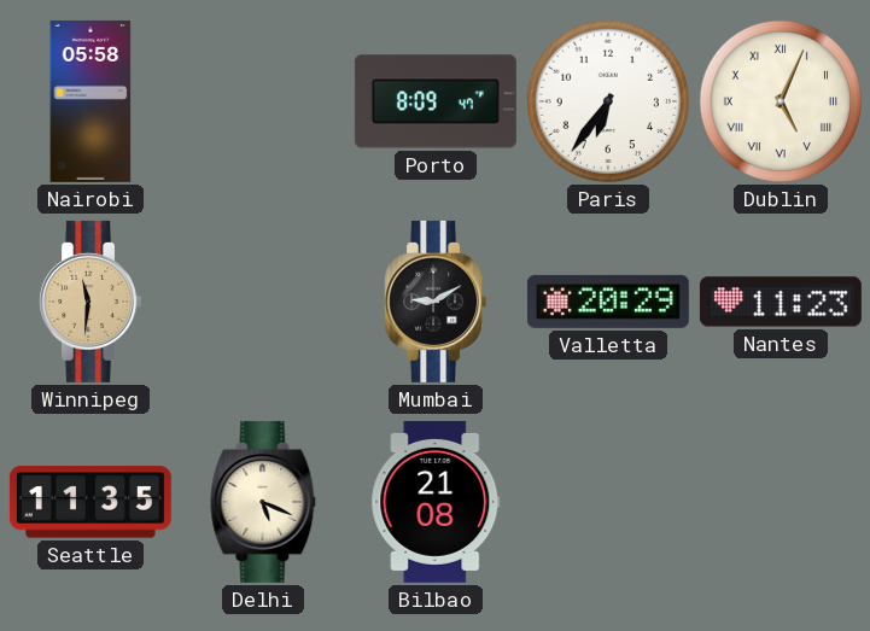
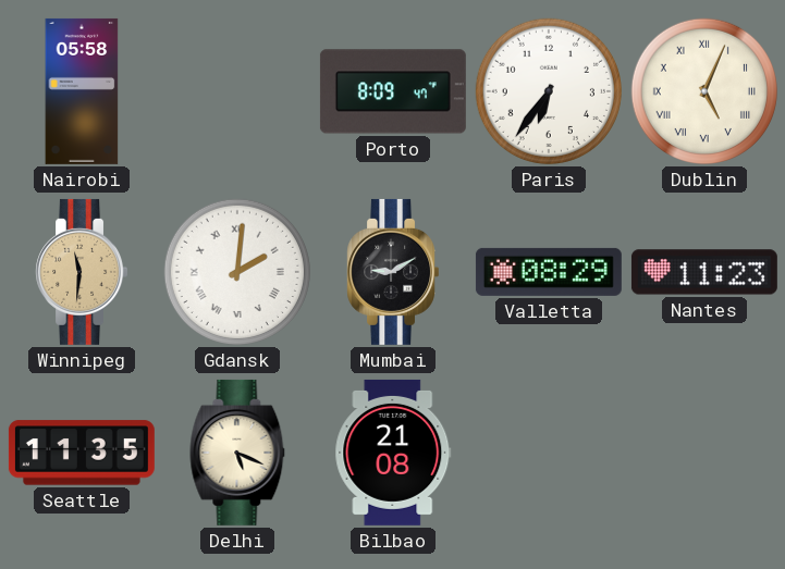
Gdansk: none -> 2:01
Valletta: 20:29 -> 08:29
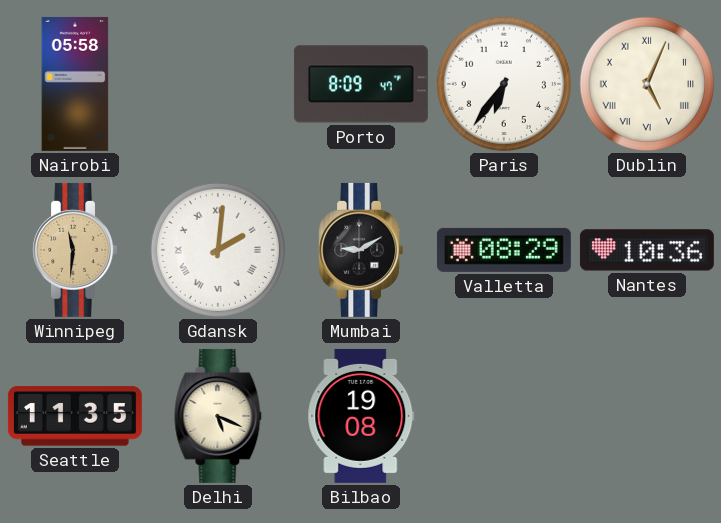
Nantes: 11:23 -> 10:36
Bilbao: 21:08 -> 19:08
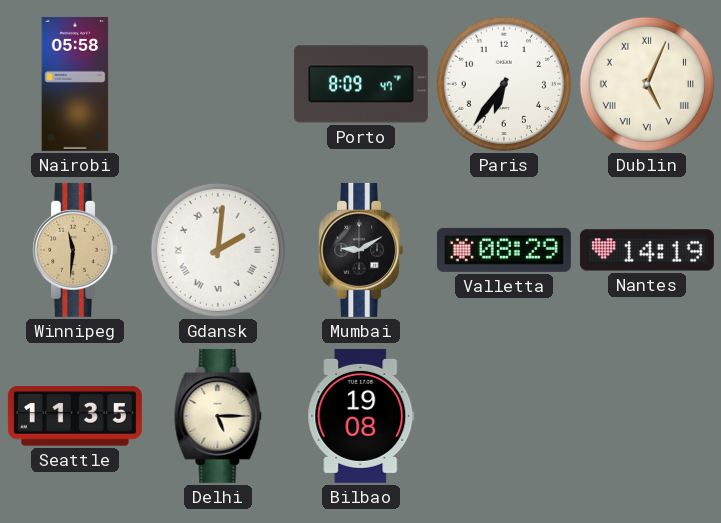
Nantes: 10:36 -> 14:19
Delhi: 5:19 -> 5:15
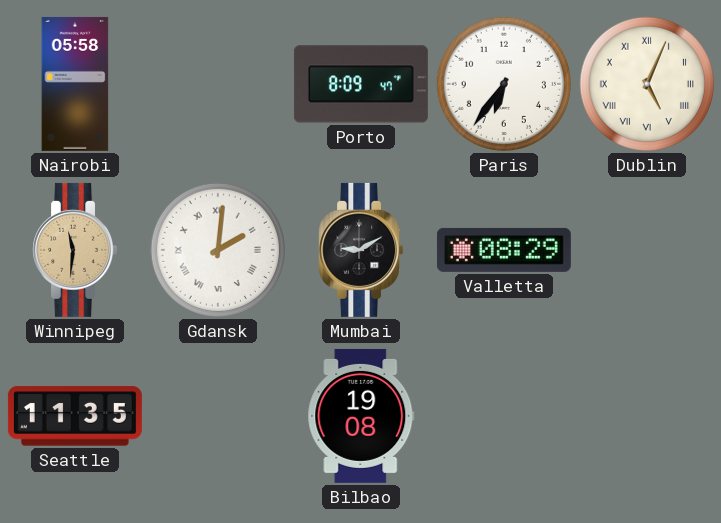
Nantes: 14:19 -> none
Delhi: 5:15 -> none
